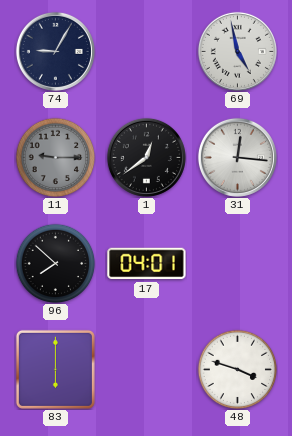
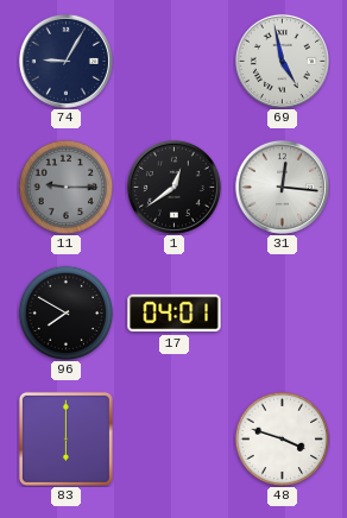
96: 7:52 -> 7:50
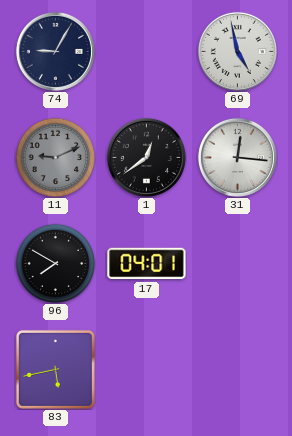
11: 9:15 -> 9:11
83: 6:00 -> 5:43
48: 3:48 -> none
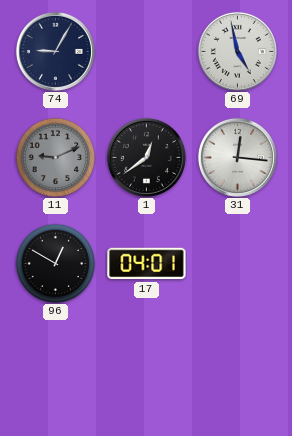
96: 7:50 -> 12:50
83: 5:43 -> none
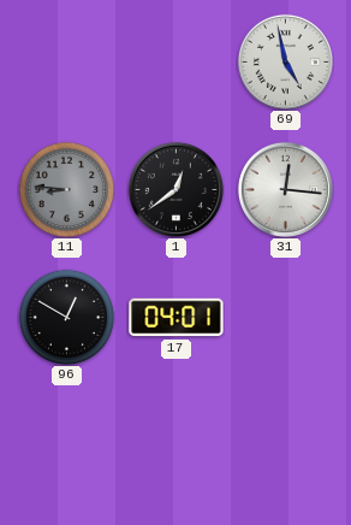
74: 9:05 -> none
11: 9:11 -> 8:46
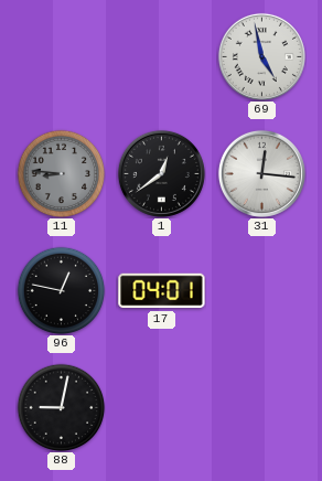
96: 12:50 -> 12:47
88: none -> 9:02
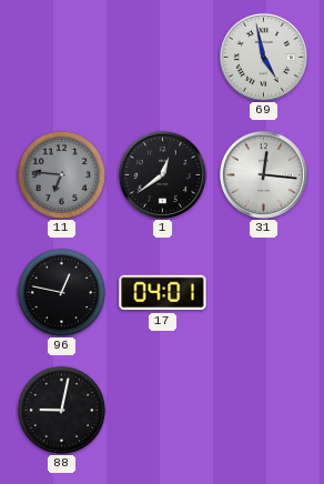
11: 8:46 -> 6:46
